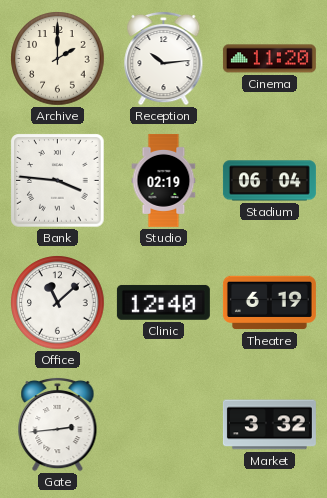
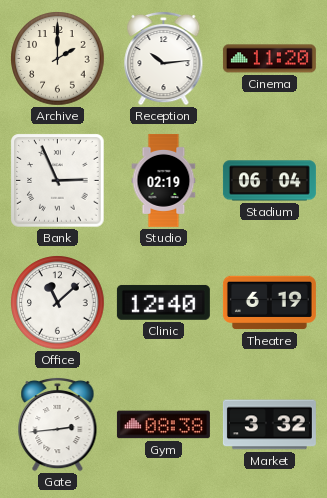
Bank: 3:46 -> 2:56
Gym: none -> 08:38
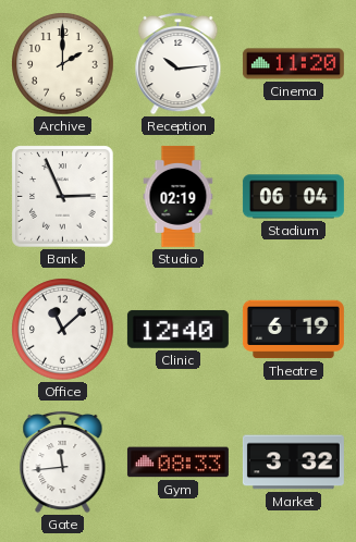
Gate: 2:44 -> 11:44
Gym: 08:38 -> 08:33
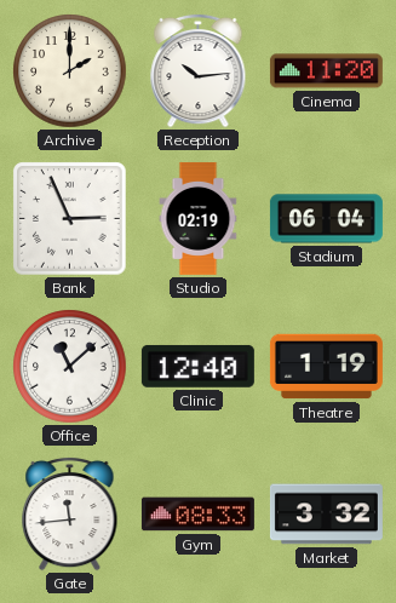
Theatre: 6:19 -> 1:19
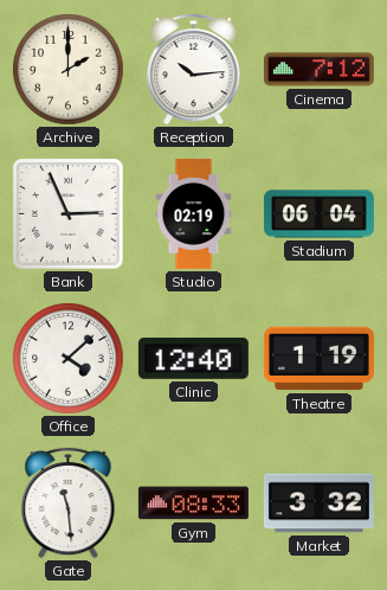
Cinema: 11:20 -> 7:12
Office: 11:08 -> 4:08
Gate: 11:44 -> 11:29
